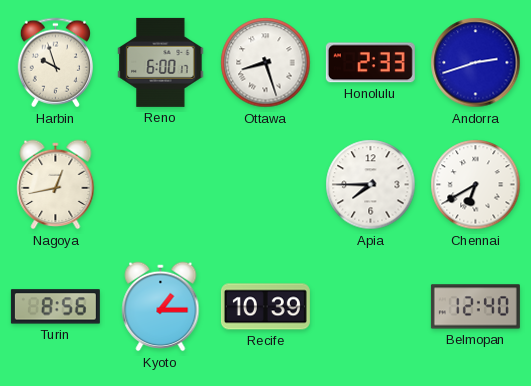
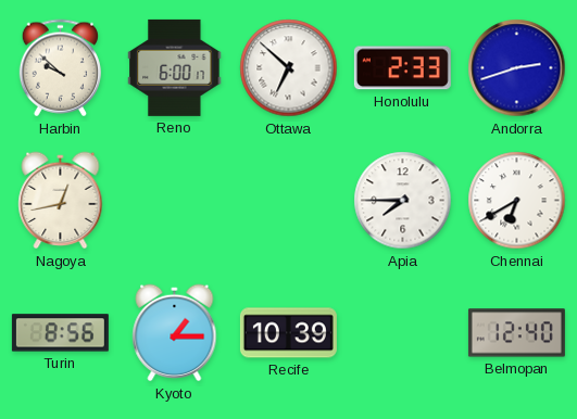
Harbin: 9:57 -> 9:52
Ottawa: 8:27 -> 6:52
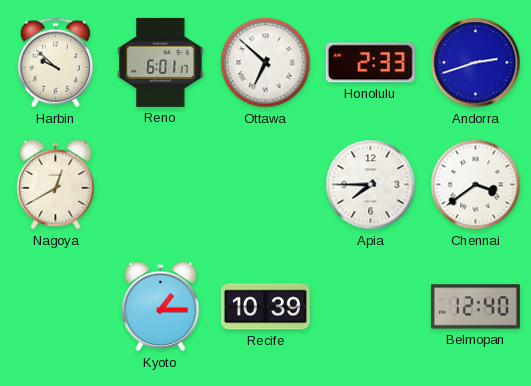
Reno: 6:00 -> 6:01
Nagoya: 12:43 -> 12:40
Chennai: 6:40 -> 3:39
Turin: 8:56 -> none
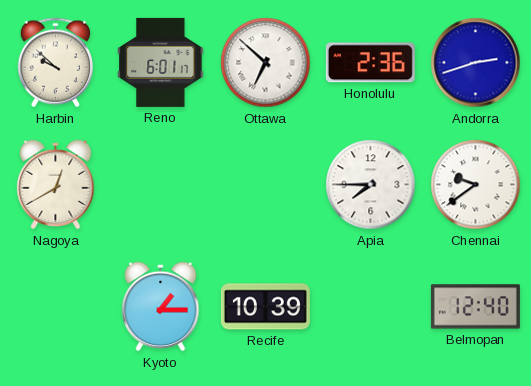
Honolulu: 2:33 -> 2:36
Chennai: 3:39 -> 9:39
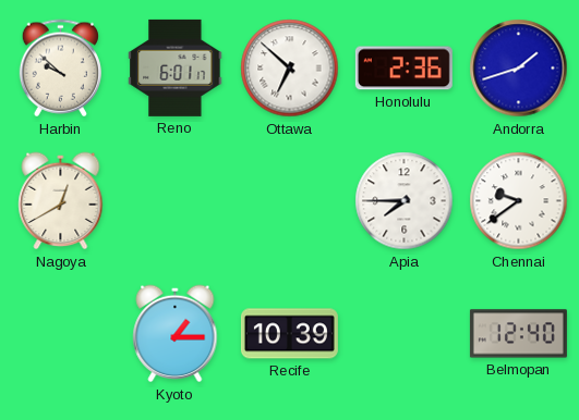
Andorra: 2:42 -> 1:42
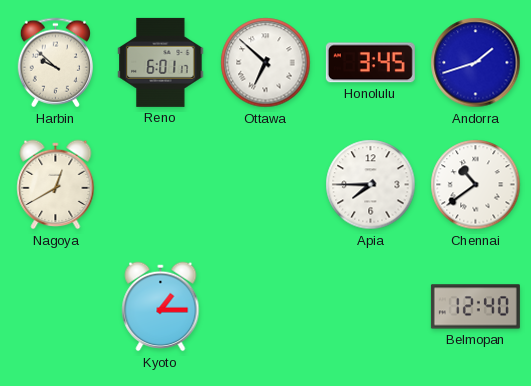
Honolulu: 2:36 -> 3:45
Chennai: 9:39 -> 10:39
Recife: 10:39 -> none
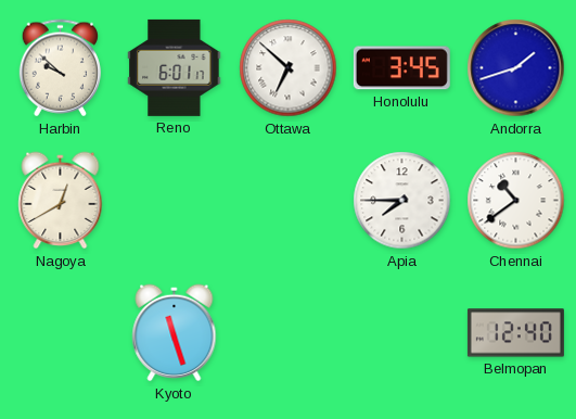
Kyoto: 1:15 -> 11:27
